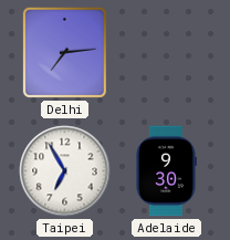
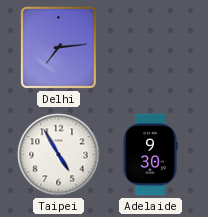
Taipei: 6:55 -> 4:55
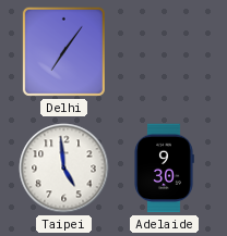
Delhi: 7:14 -> 7:06
Taipei: 4:55 -> 4:59
